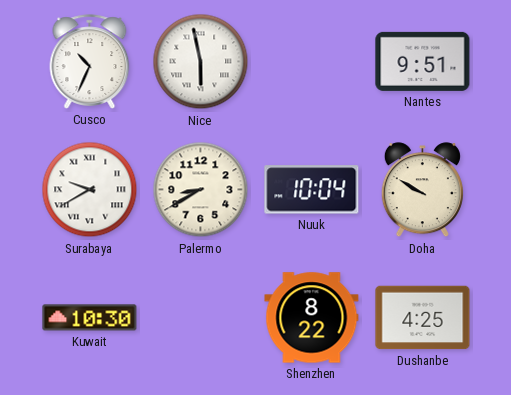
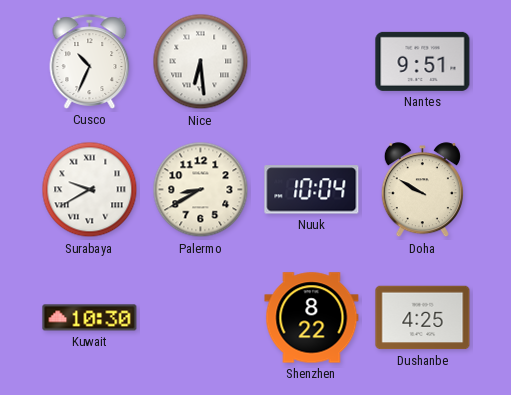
Nice: 5:58 -> 6:29
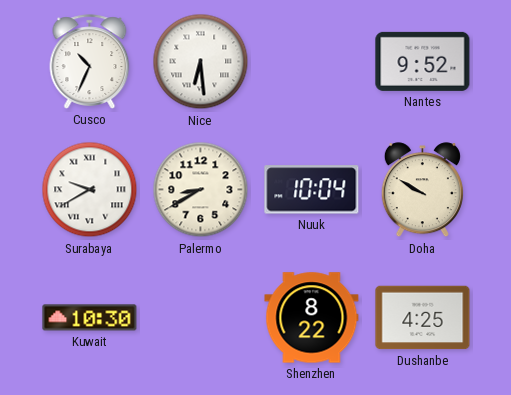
Nantes: 9:51 -> 9:52
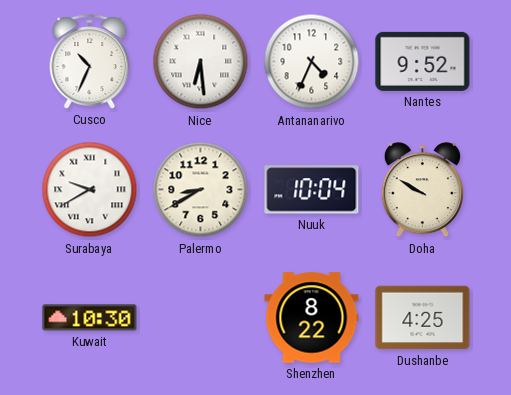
Antananarivo: none -> 4:34
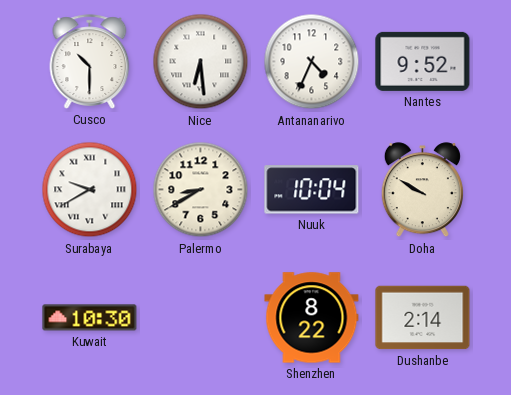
Cusco: 10:34 -> 10:30
Dushanbe: 4:25 -> 2:14
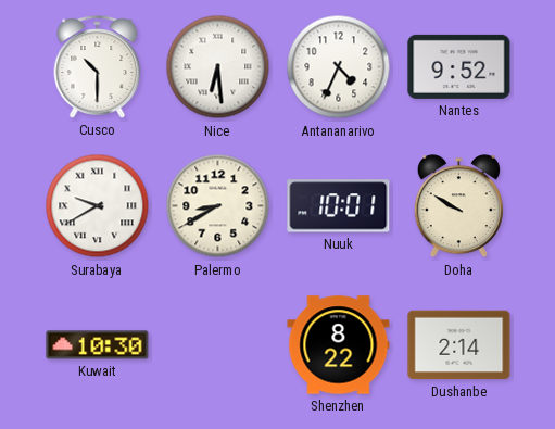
Nuuk: 10:04 -> 10:01
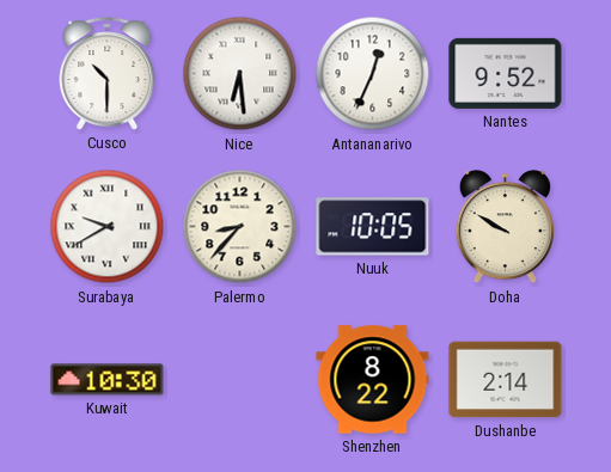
Antananarivo: 4:34 -> 12:34
Palermo: 8:40 -> 8:37
Nuuk: 10:01 -> 10:05
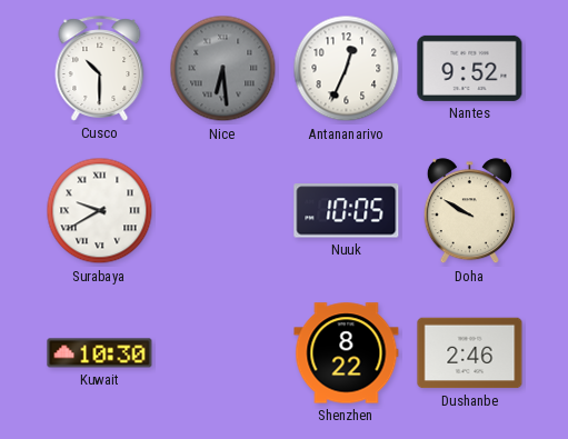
Nice dial: white -> grey
Palermo: 8:37 -> none
Dushanbe: 2:14 -> 2:46
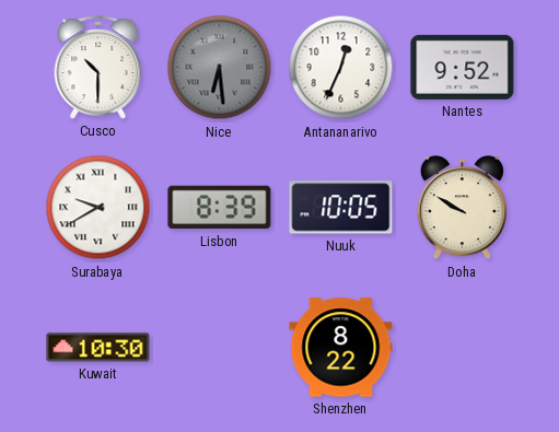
Lisbon: none -> 8:39
Dushanbe: 2:46 -> none
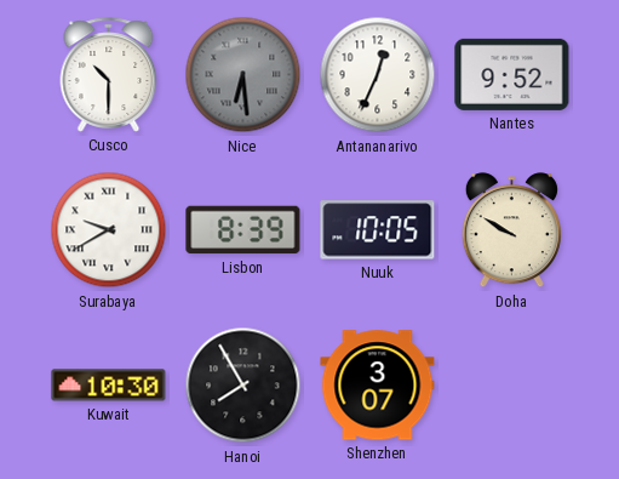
Hanoi: none -> 7:55
Shenzhen: 8:22 -> 3:07
